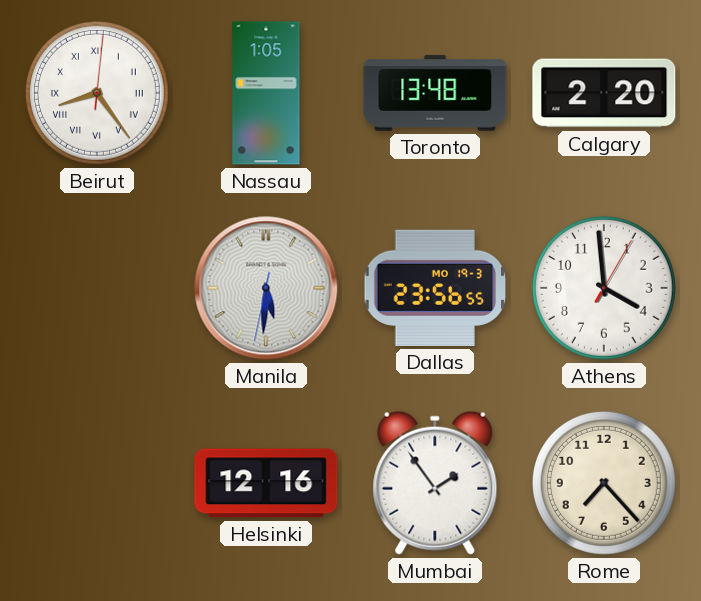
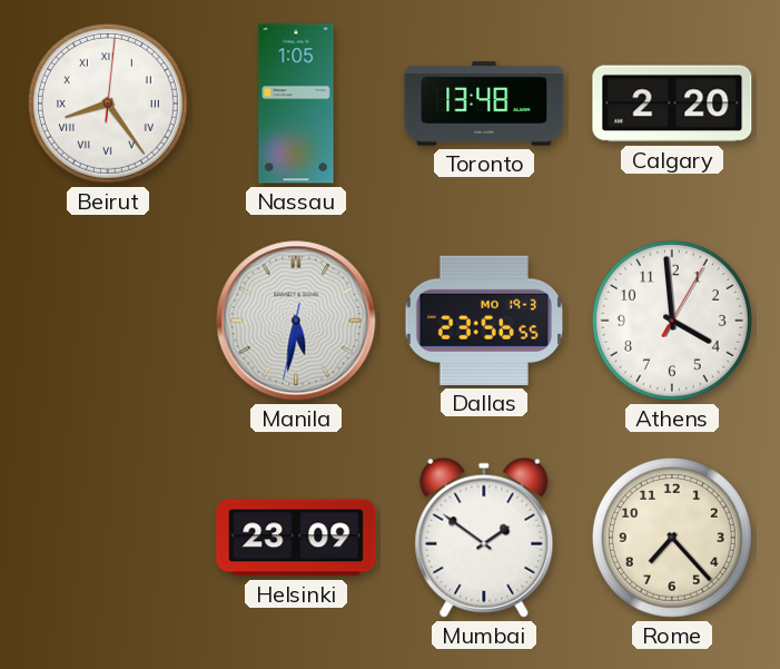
Manila: 5:30 -> 5:31
Helsinki: 12:16 -> 23:09
Mumbai: 1:54 -> 1:51
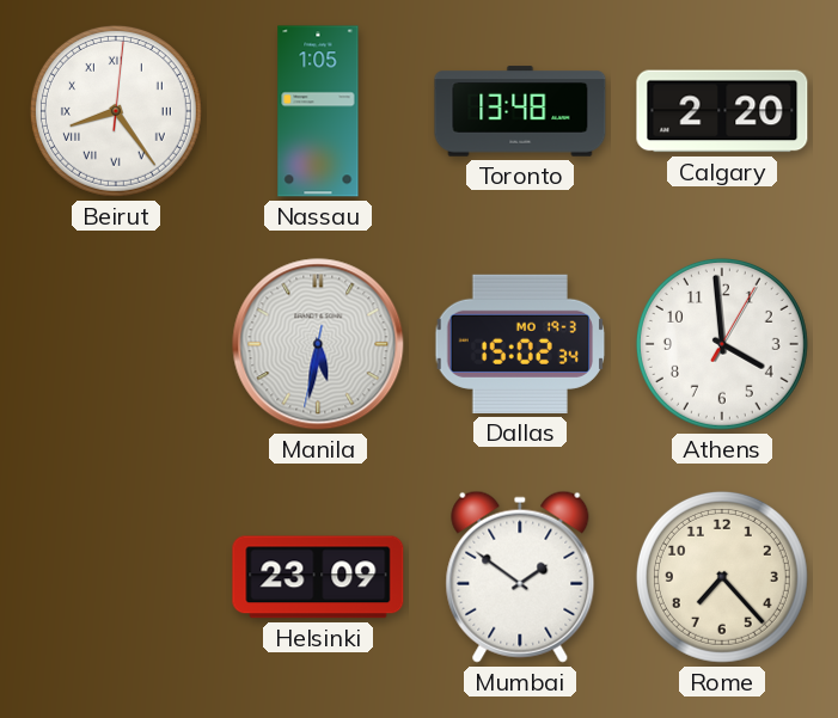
Dallas: 23:56 -> 15:02
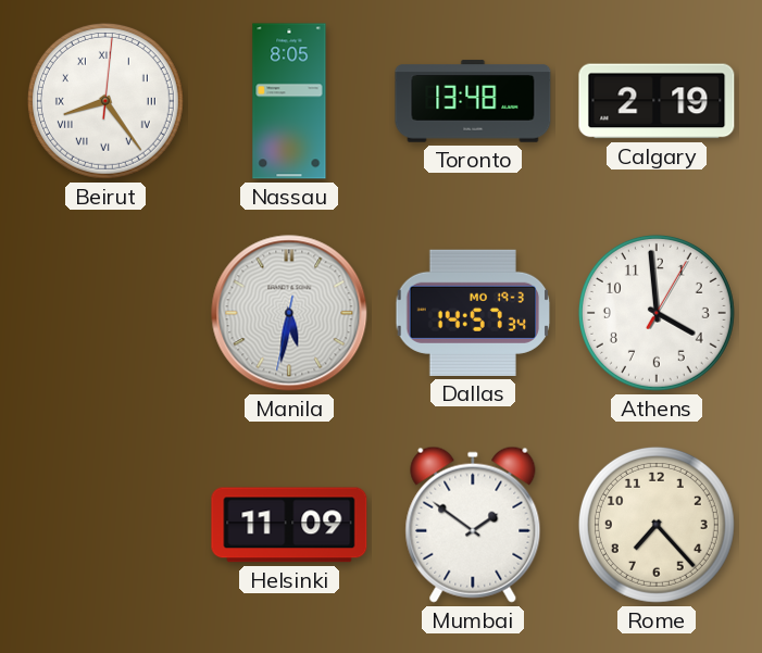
Nassau: 1:05 -> 8:05
Calgary: 2:20 -> 2:19
Dallas: 15:02 -> 14:57
Helsinki: 23:09 -> 11:09
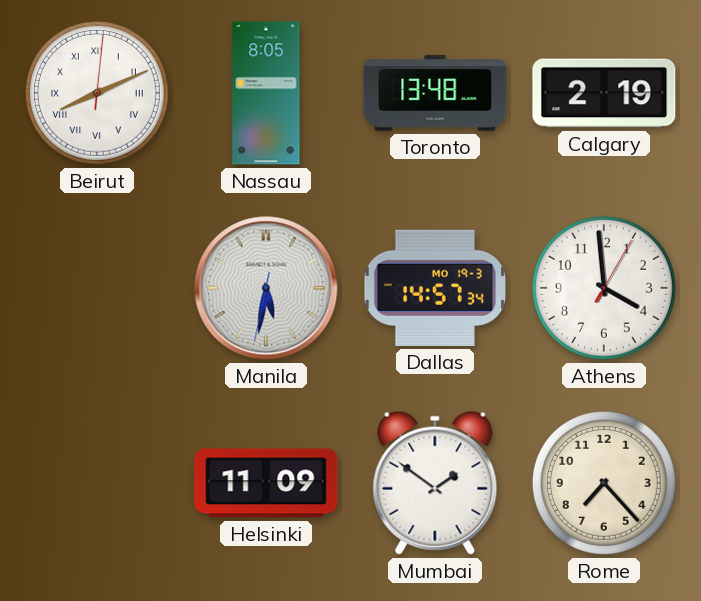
Beirut: 8:24 -> 8:11
